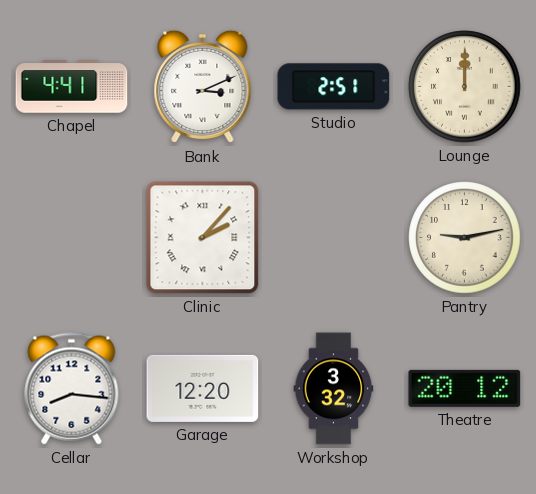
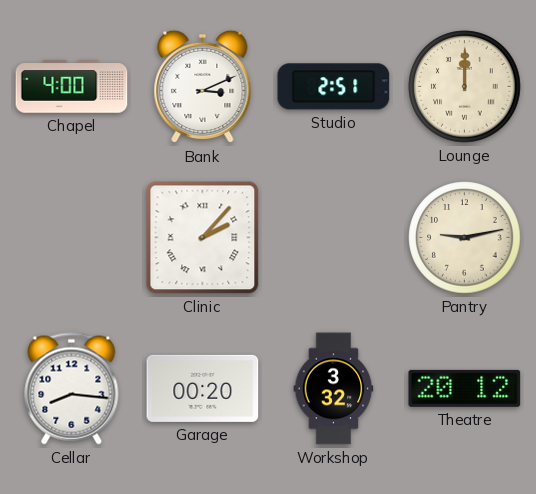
Chapel: 4:41 -> 4:00
Garage: 12:20 -> 00:20
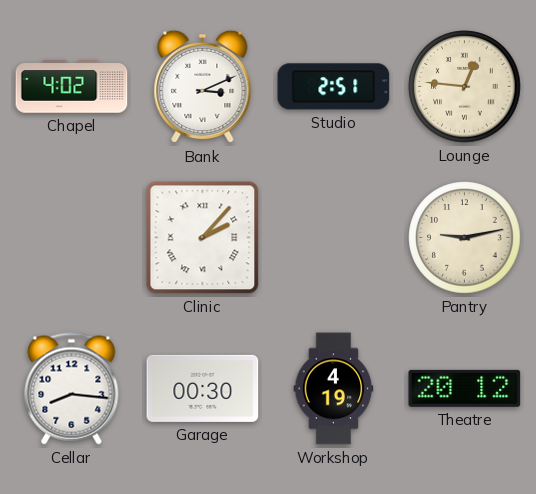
Chapel: 4:00 -> 4:02
Lounge: 12:00 -> 12:46
Garage: 00:20 -> 00:30
Workshop: 3:32 -> 4:19
